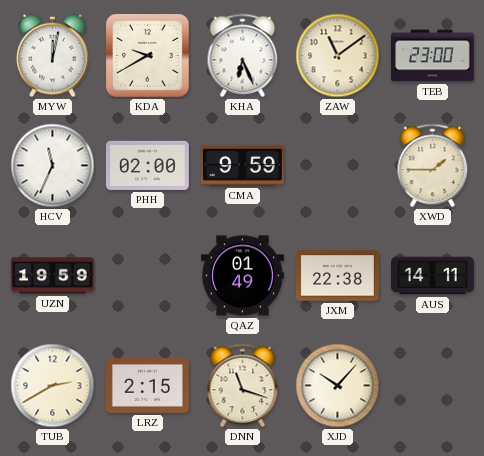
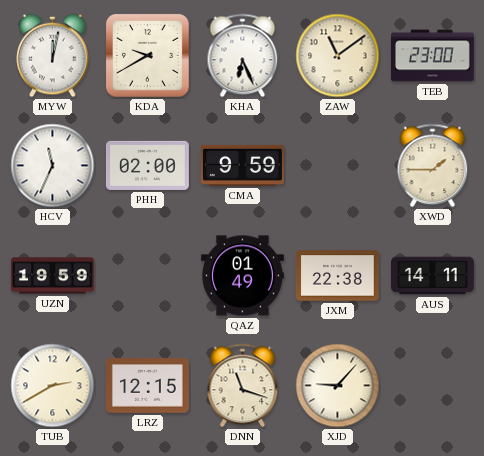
LRZ: 2:15 -> 12:15
XJD: 10:07 -> 9:07
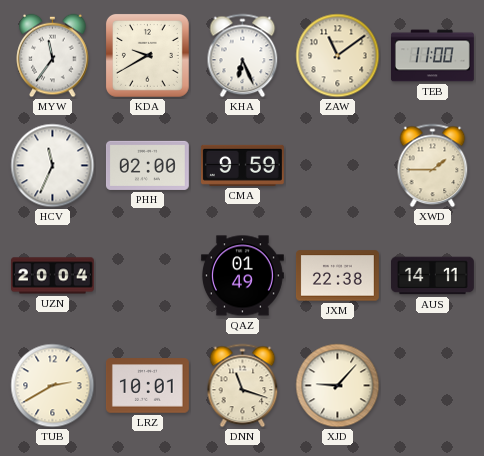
MYW: 12:02 -> 11:36
TEB: 23:00 -> 11:00
UZN: 19:59 -> 20:04
LRZ: 12:15 -> 10:01
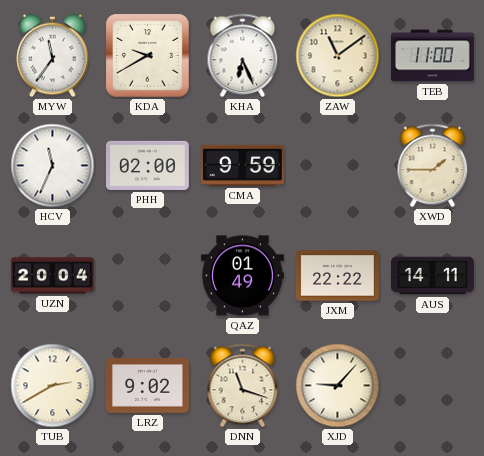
JXM: 22:38 -> 22:22
LRZ: 10:01 -> 9:02
